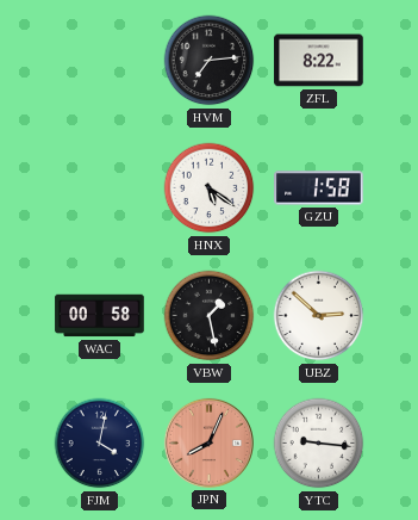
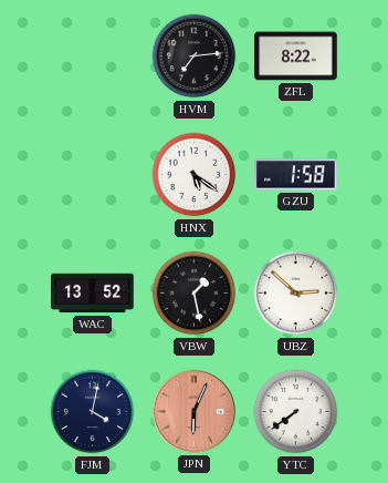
WAC: 00:58 -> 13:52
JPN: 8:04 -> 6:04
YTC: 9:16 -> 7:39
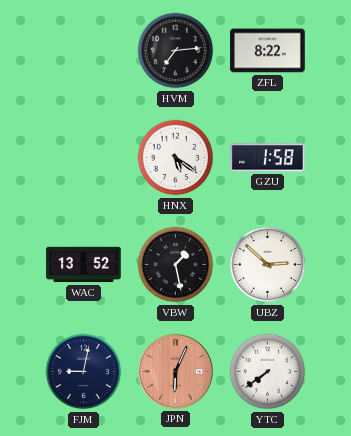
FJM: 4:02 -> 9:02
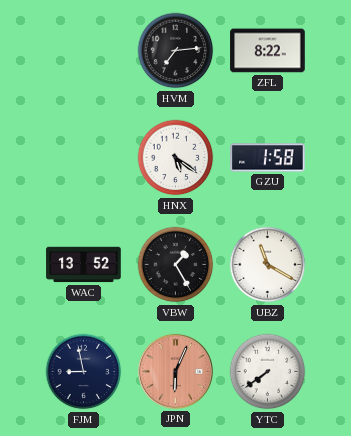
VBW: 1:28 -> 1:25
UBZ: 2:52 -> 11:20
FJM: 9:02 -> 8:58
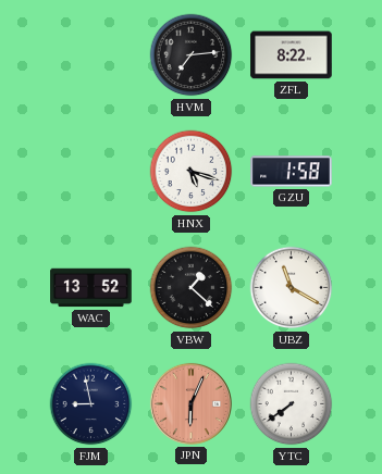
HNX: 5:21 -> 5:18
VBW: 1:25 -> 1:22
